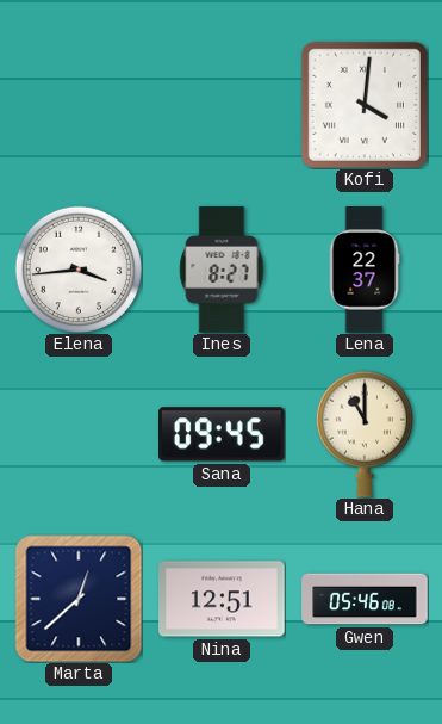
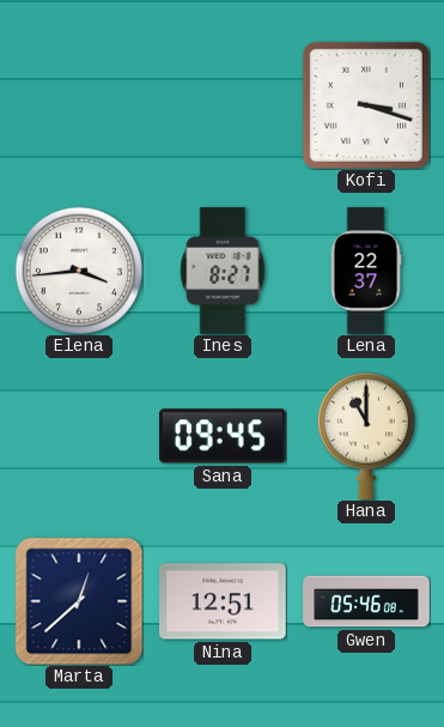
Kofi: 4:01 -> 3:18
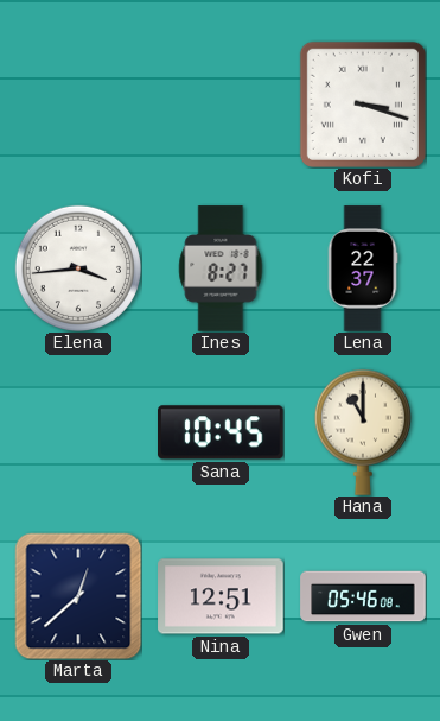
Sana: 09:45 -> 10:45
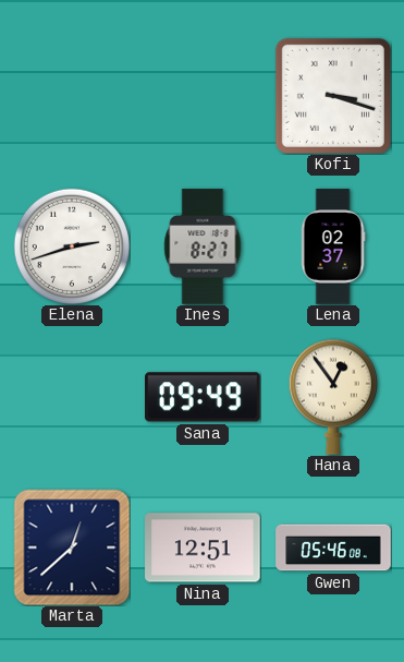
Elena: 3:44 -> 2:42
Lena: 22:37 -> 02:37
Sana: 10:45 -> 09:49
Hana: 11:00 -> 12:54
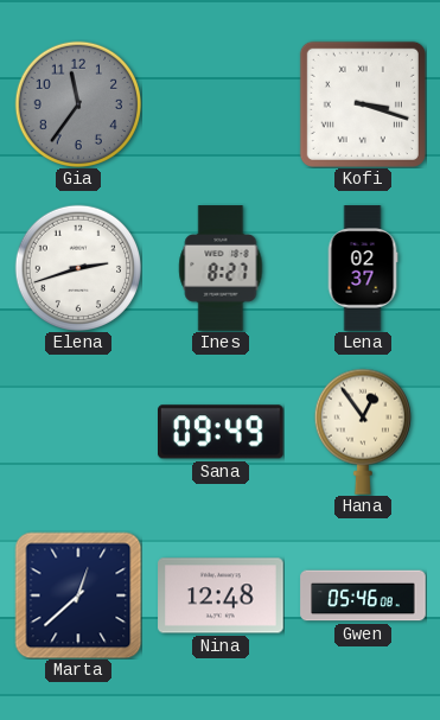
Gia: none -> 11:36
Nina: 12:51 -> 12:48
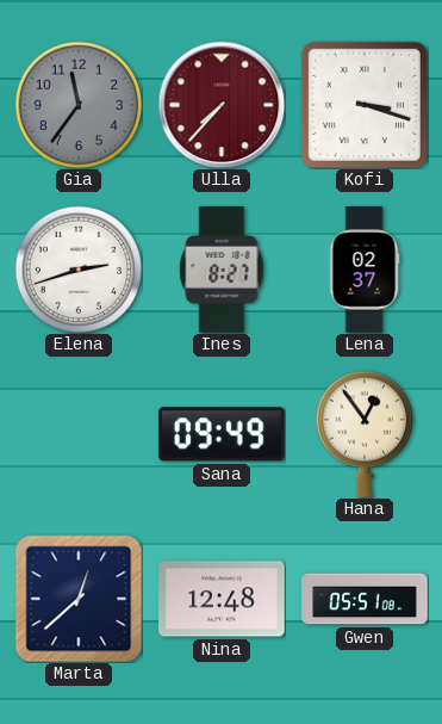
Ulla: none -> 7:37
Gwen: 05:46 -> 05:51
